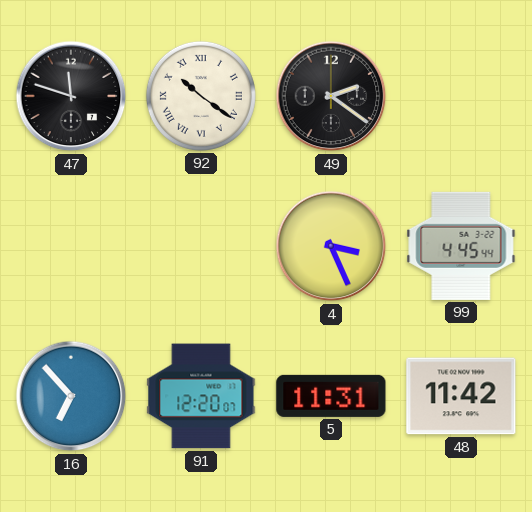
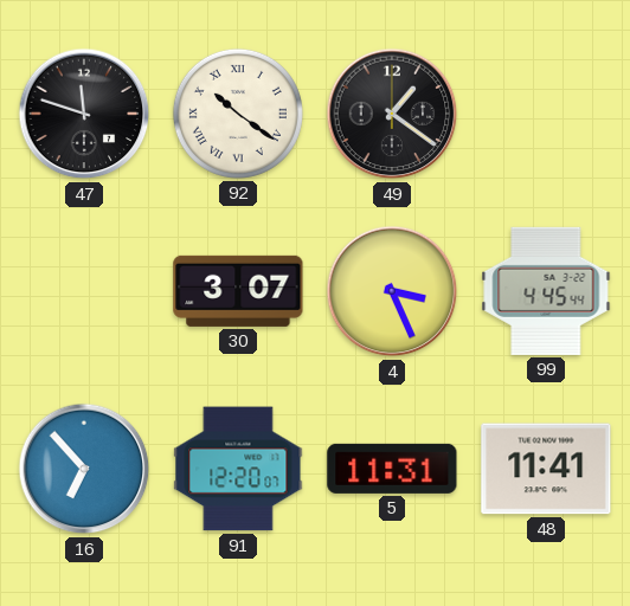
49: 2:21 -> 1:21
30: none -> 3:07
48: 11:42 -> 11:41
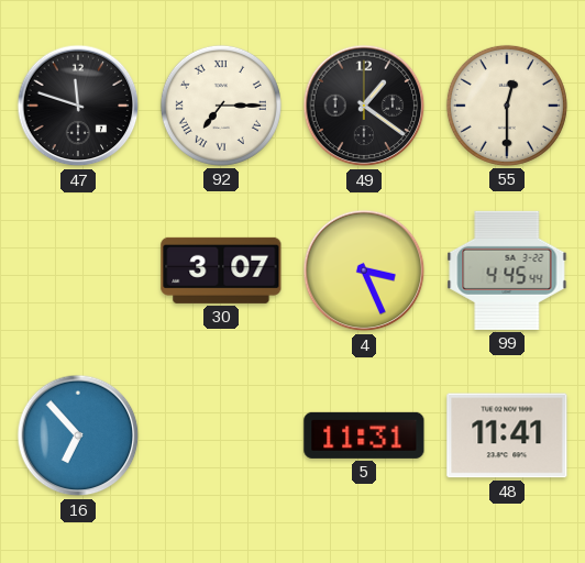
92: 10:21 -> 7:15
55: none -> 12:30
91: 12:20 -> none
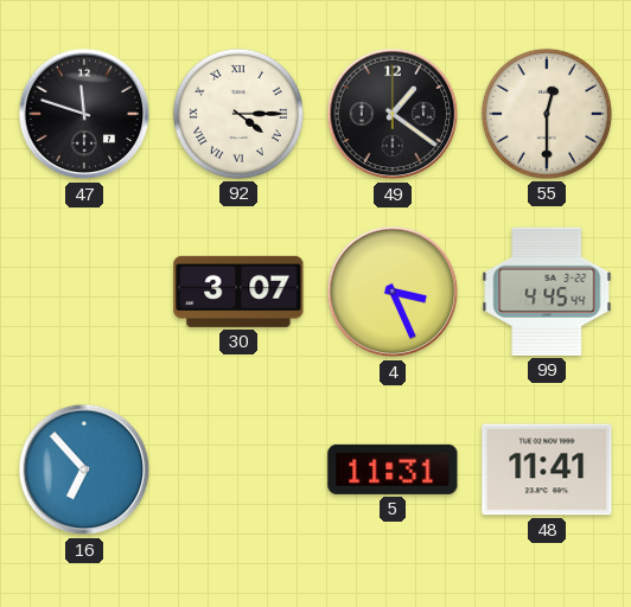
92: 7:15 -> 4:15
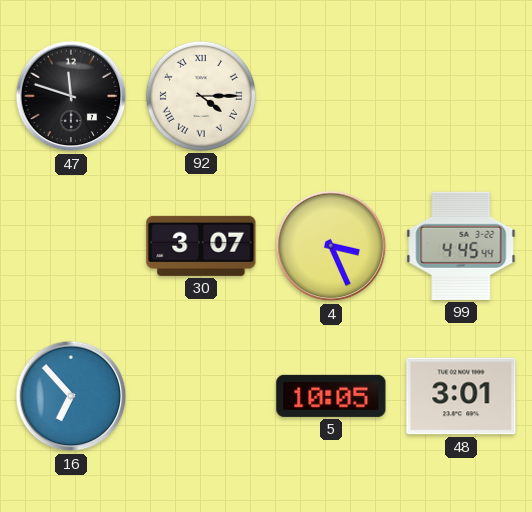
49: 1:21 -> none
55: 12:30 -> none
5: 11:31 -> 10:05
48: 11:41 -> 3:01
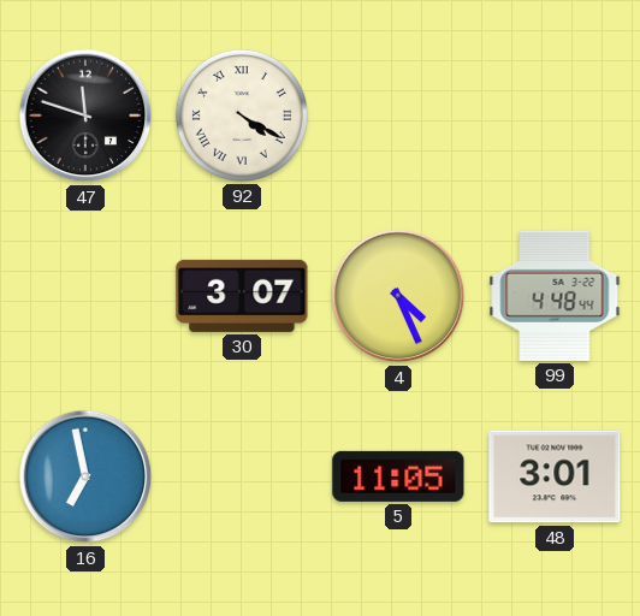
92: 4:15 -> 4:20
4: 3:26 -> 4:26
99: 4:45 -> 4:48
16: 6:53 -> 6:58
5: 10:05 -> 11:05
